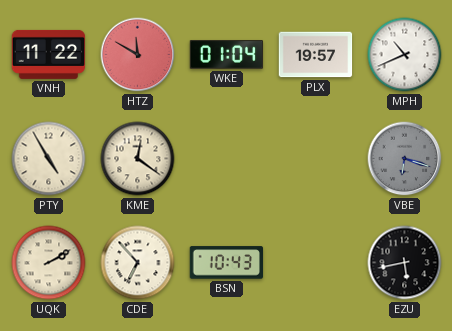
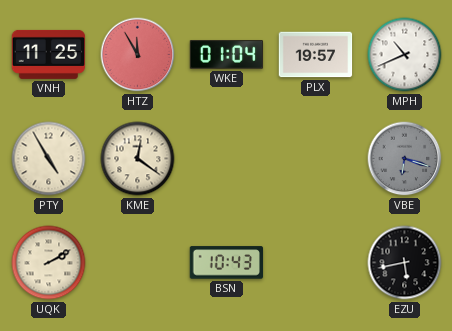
VNH: 11:22 -> 11:25
HTZ: 11:50 -> 11:55
CDE: 6:53 -> none
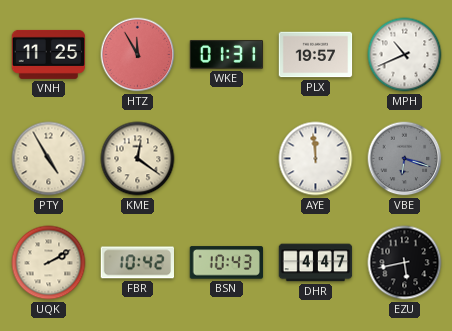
WKE: 01:04 -> 01:31
AYE: none -> 11:59
FBR: none -> 10:42
DHR: none -> 4:47
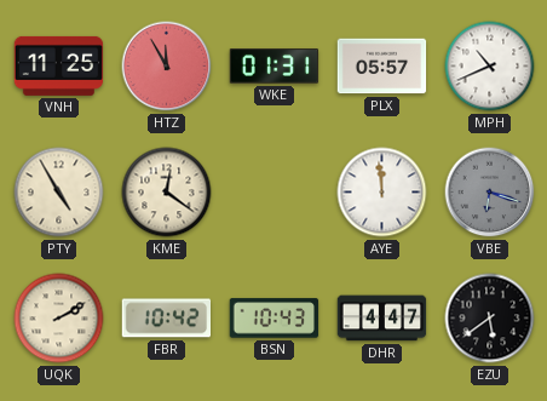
PLX: 19:57 -> 05:57
EZU: 5:43 -> 5:39
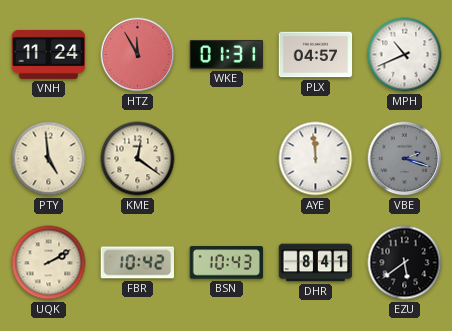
VNH: 11:25 -> 11:24
PLX: 05:57 -> 04:57
PTY: 4:55 -> 4:59
VBE: 6:18 -> 2:18
DHR: 4:47 -> 8:41
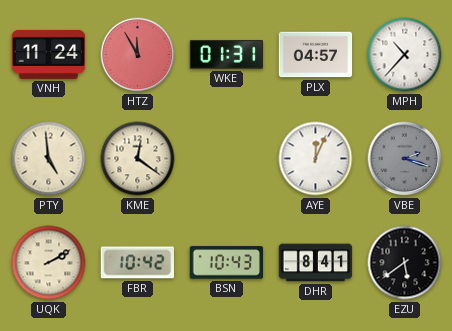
MPH: 10:41 -> 10:37
AYE: 11:59 -> 12:04
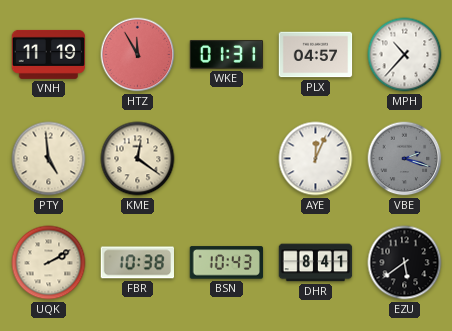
VNH: 11:24 -> 11:19
FBR: 10:42 -> 10:38
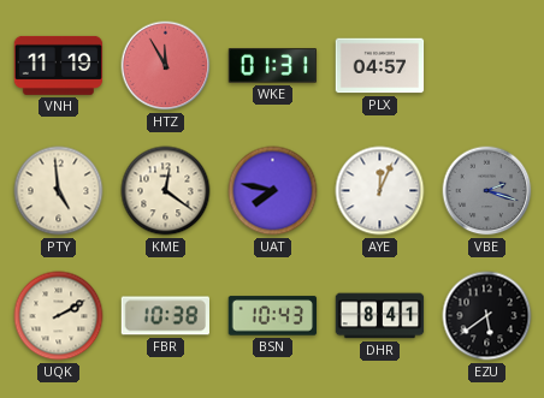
MPH: 10:37 -> none
UAT: none -> 7:47
